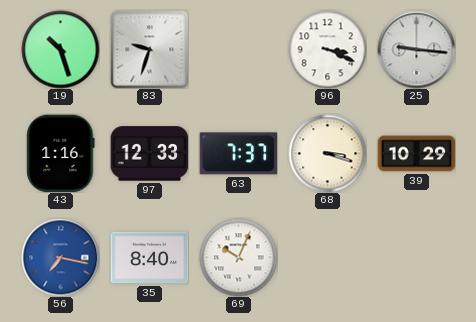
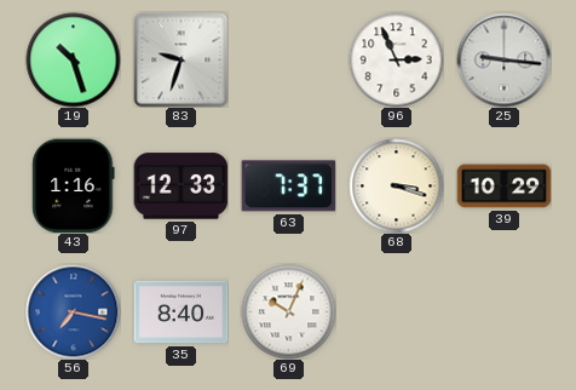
96: 3:19 -> 2:56
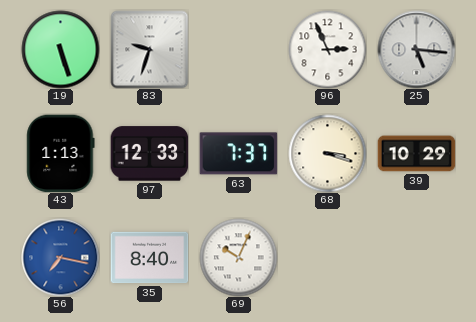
19: 10:27 -> 5:27
25: 9:16 -> 5:16
43: 1:16 -> 1:13
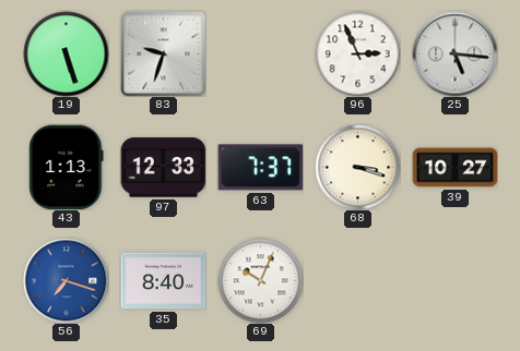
39: 10:29 -> 10:27
56: 7:17 -> 7:18
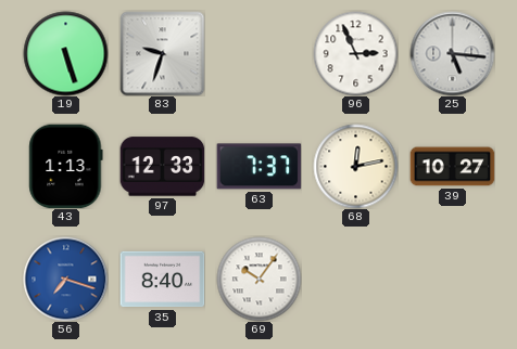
68: 3:18 -> 12:13
69: 10:04 -> 10:06
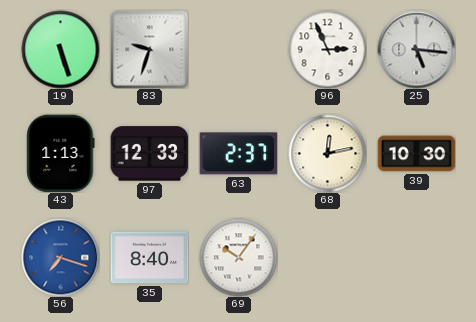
63: 7:37 -> 2:37
39: 10:27 -> 10:30
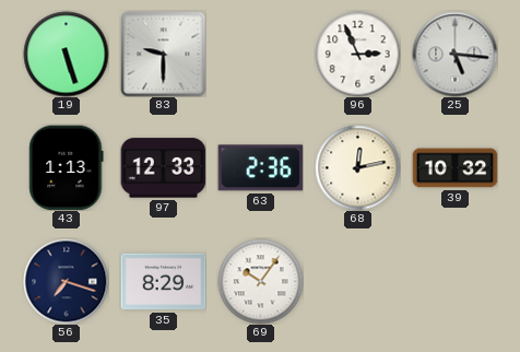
83: 9:33 -> 9:30
63: 2:37 -> 2:36
39: 10:30 -> 10:32
56 dial: blue -> navy
35: 8:40 -> 8:29
